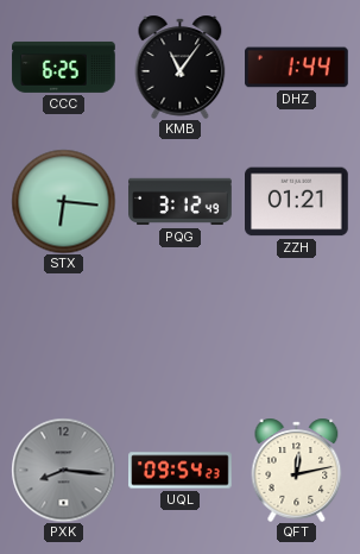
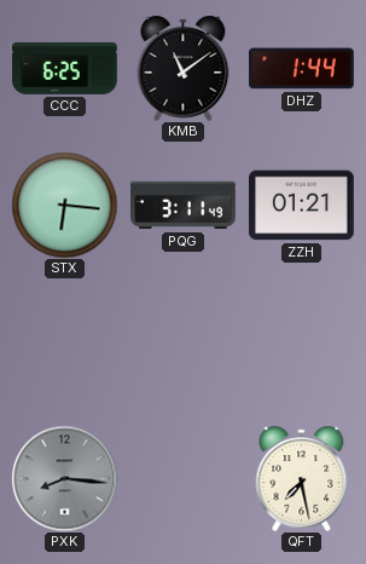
KMB: 11:06 -> 11:09
PQG: 3:12 -> 3:11
UQL: 09:54 -> none
QFT: 12:13 -> 7:28
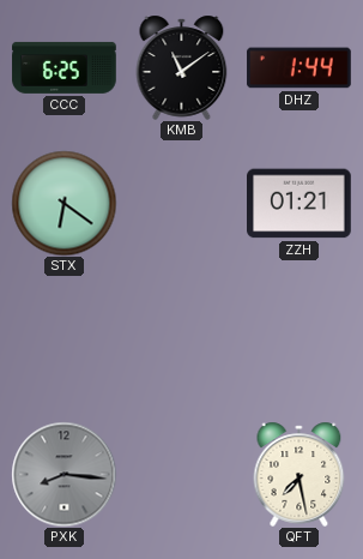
STX: 6:16 -> 6:21
PQG: 3:11 -> none
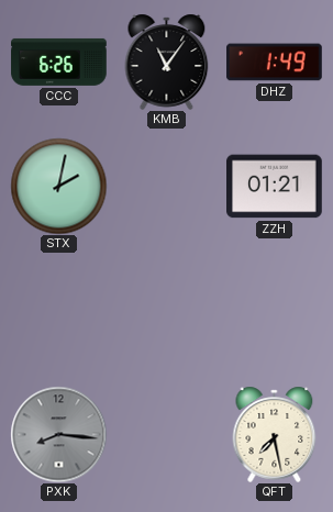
CCC: 6:25 -> 6:26
KMB: 11:09 -> 11:06
DHZ: 1:44 -> 1:49
STX: 6:21 -> 2:02
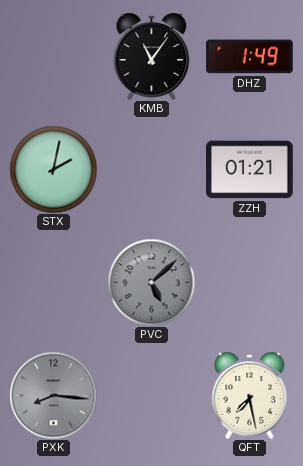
CCC: 6:26 -> none
PVC: none -> 5:08
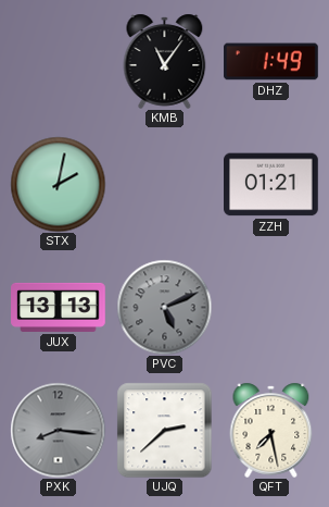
JUX: none -> 13:13
PVC: 5:08 -> 5:11
UJQ: none -> 2:38
